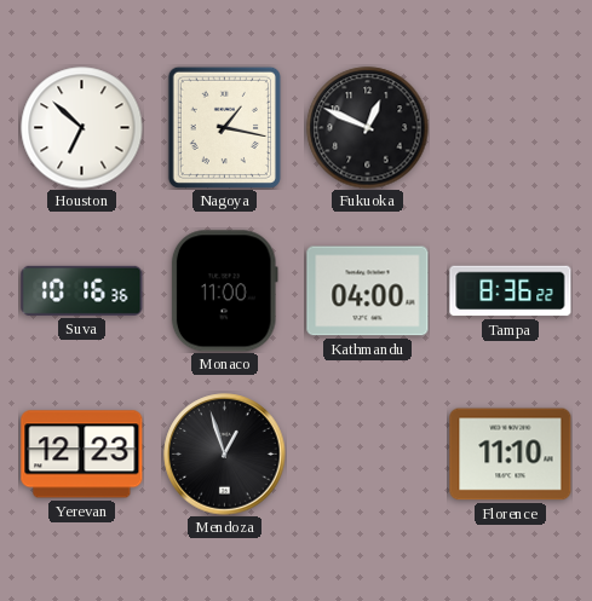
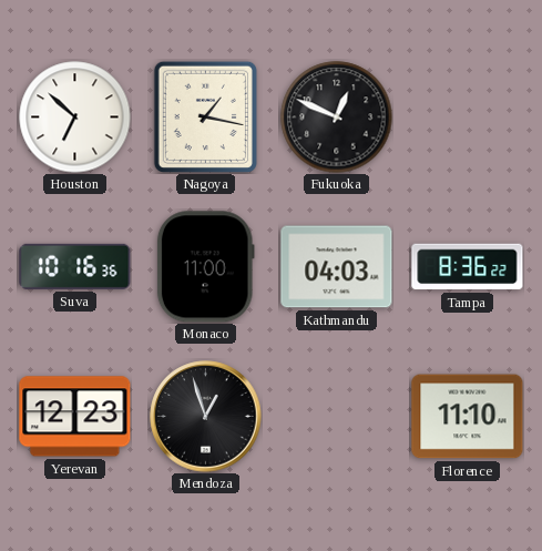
Kathmandu: 04:00 -> 04:03
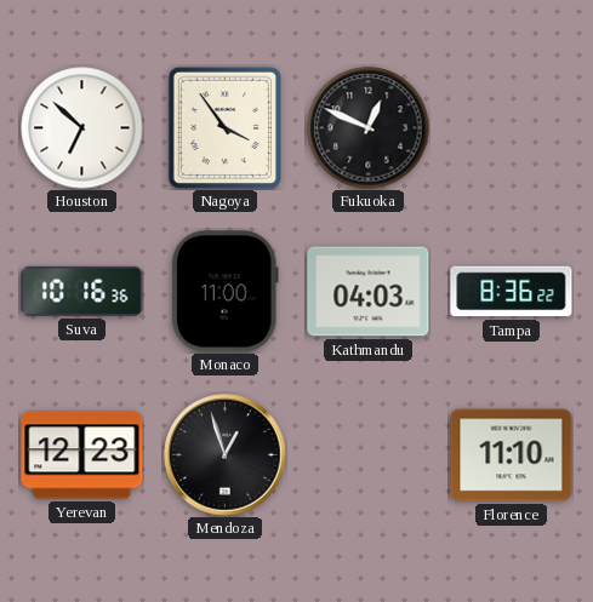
Nagoya: 1:17 -> 3:54
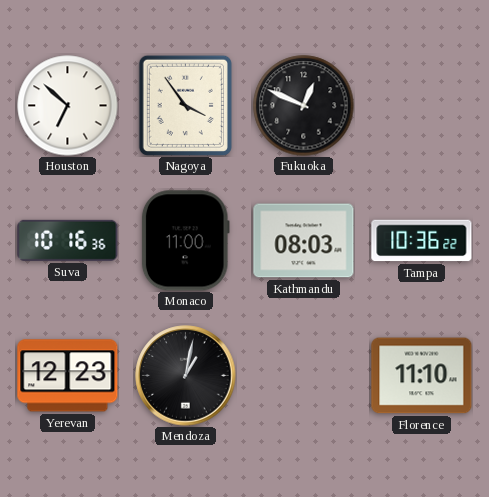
Kathmandu: 04:03 -> 08:03
Tampa: 8:36 -> 10:36
Mendoza: 12:57 -> 1:02
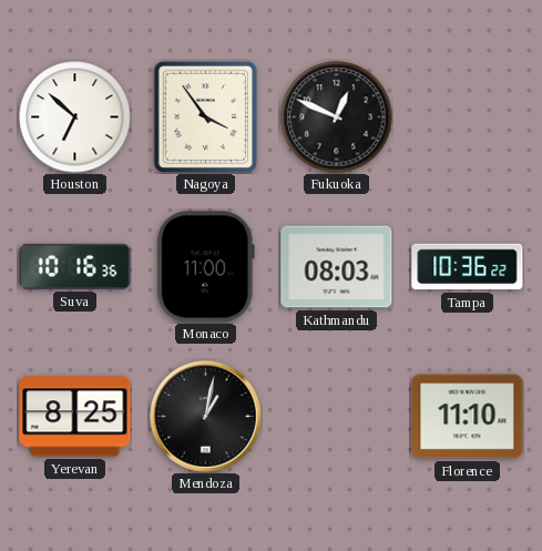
Yerevan: 12:23 -> 8:25
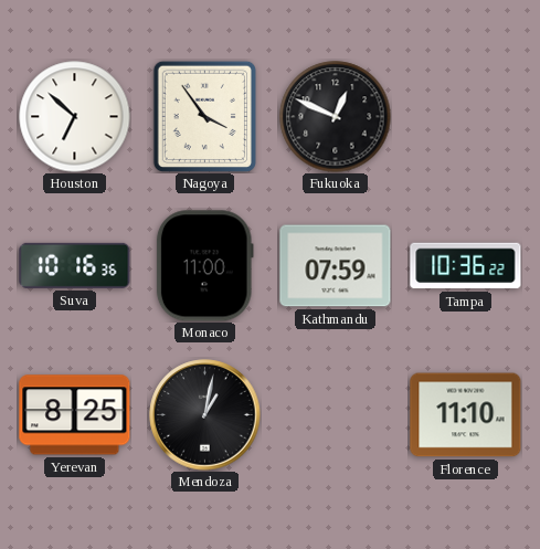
Kathmandu: 08:03 -> 07:59
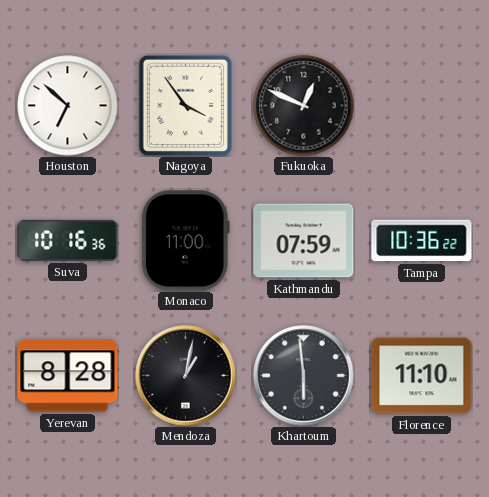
Yerevan: 8:25 -> 8:28
Khartoum: none -> 5:59
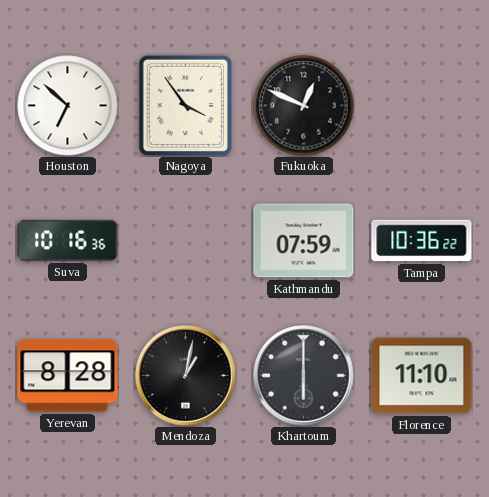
Monaco: 11:00 -> none
Khartoum: 5:59 -> 6:00
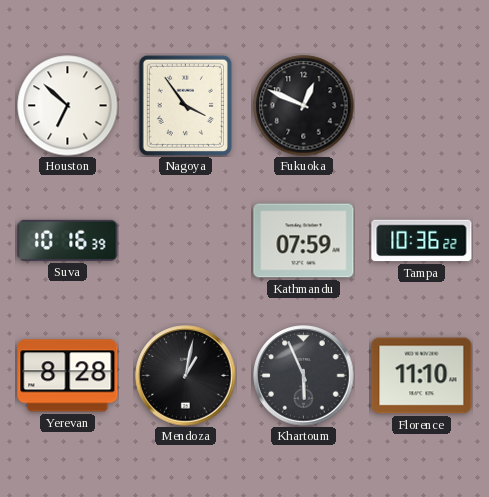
Suva: 10:16:36 -> 10:16:39
Khartoum: 6:00 -> 5:56
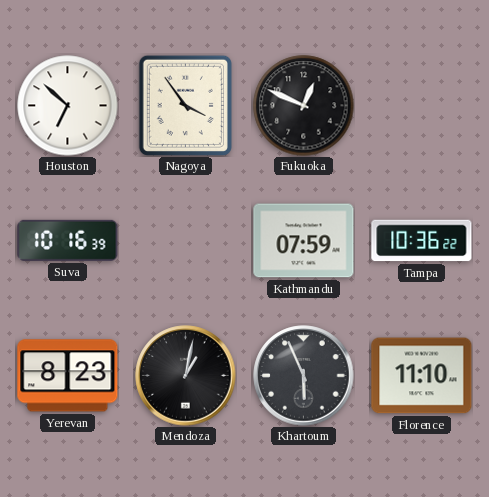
Yerevan: 8:28 -> 8:23
